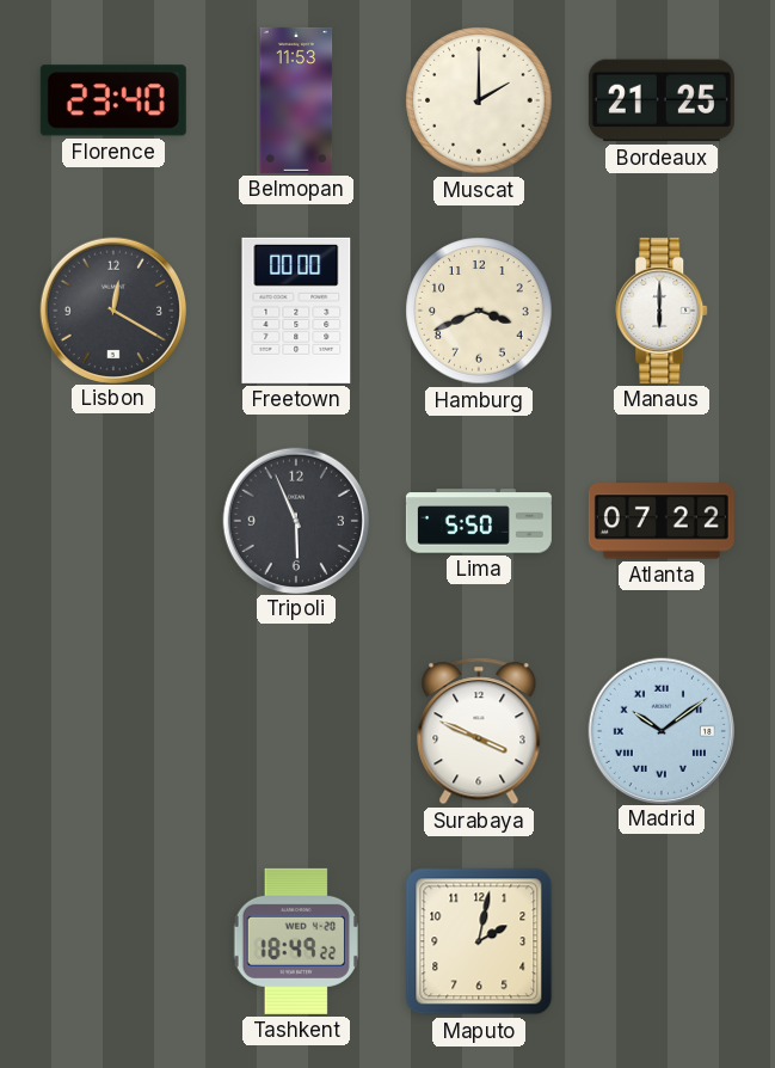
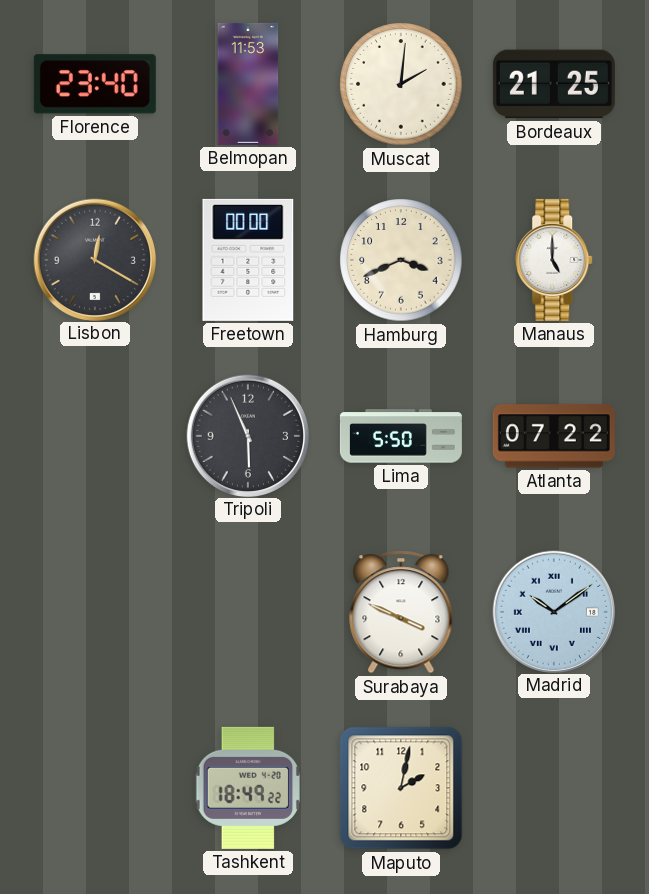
Muscat: 2:00 -> 2:01
Manaus: 6:00 -> 5:00
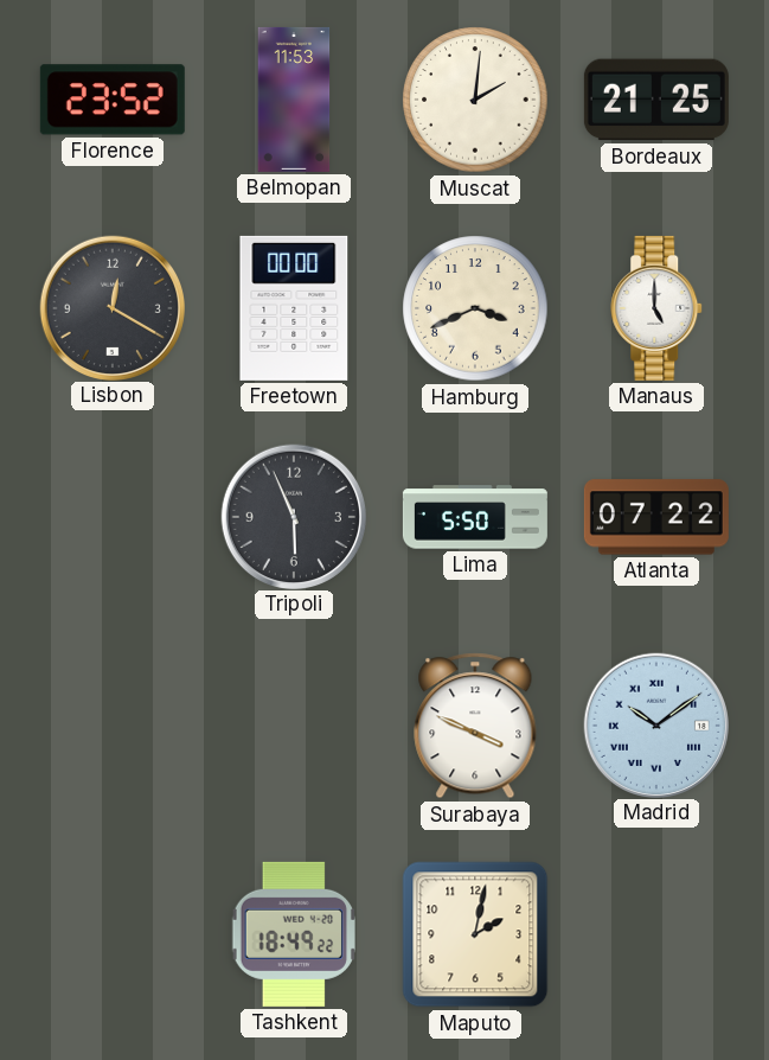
Florence: 23:40 -> 23:52
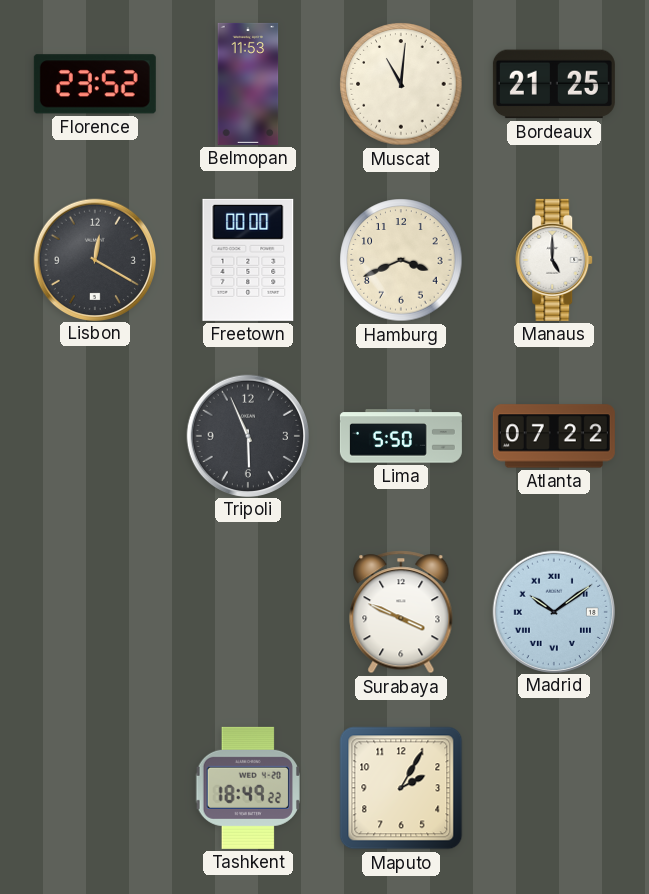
Muscat: 2:01 -> 11:01
Maputo: 2:02 -> 2:05
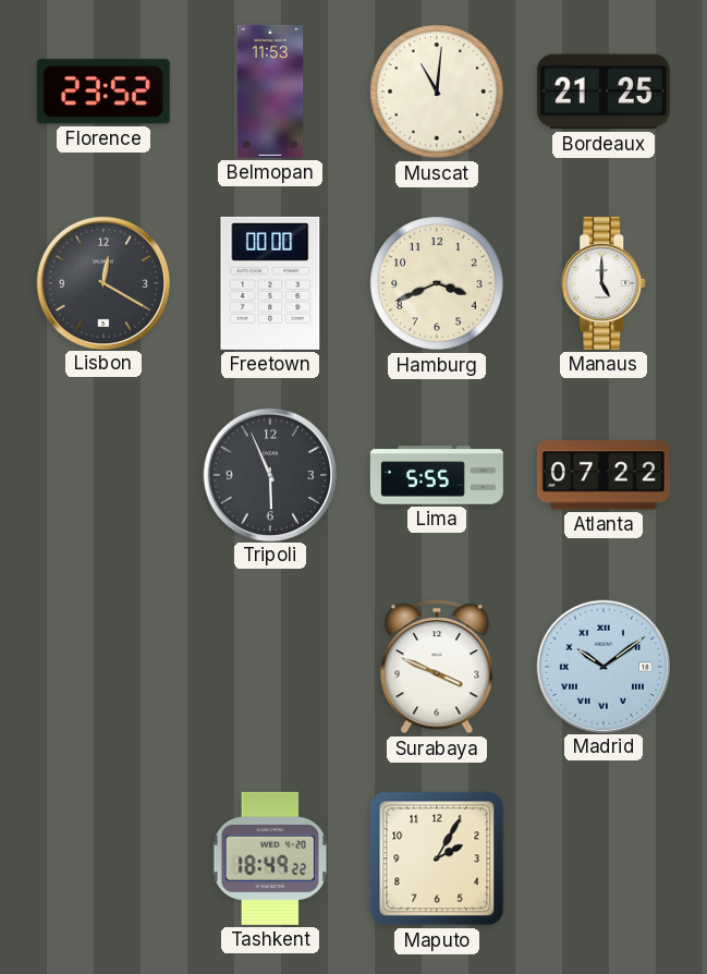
Lima: 5:50 -> 5:55
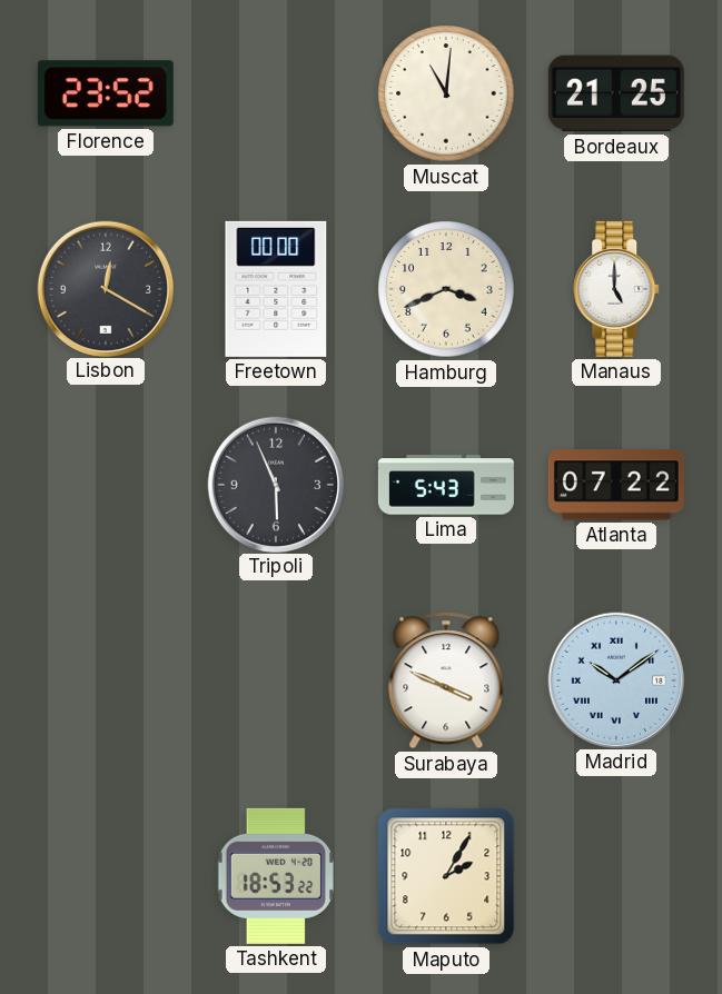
Belmopan: 11:53 -> none
Lima: 5:55 -> 5:43
Tashkent: 18:49 -> 18:53
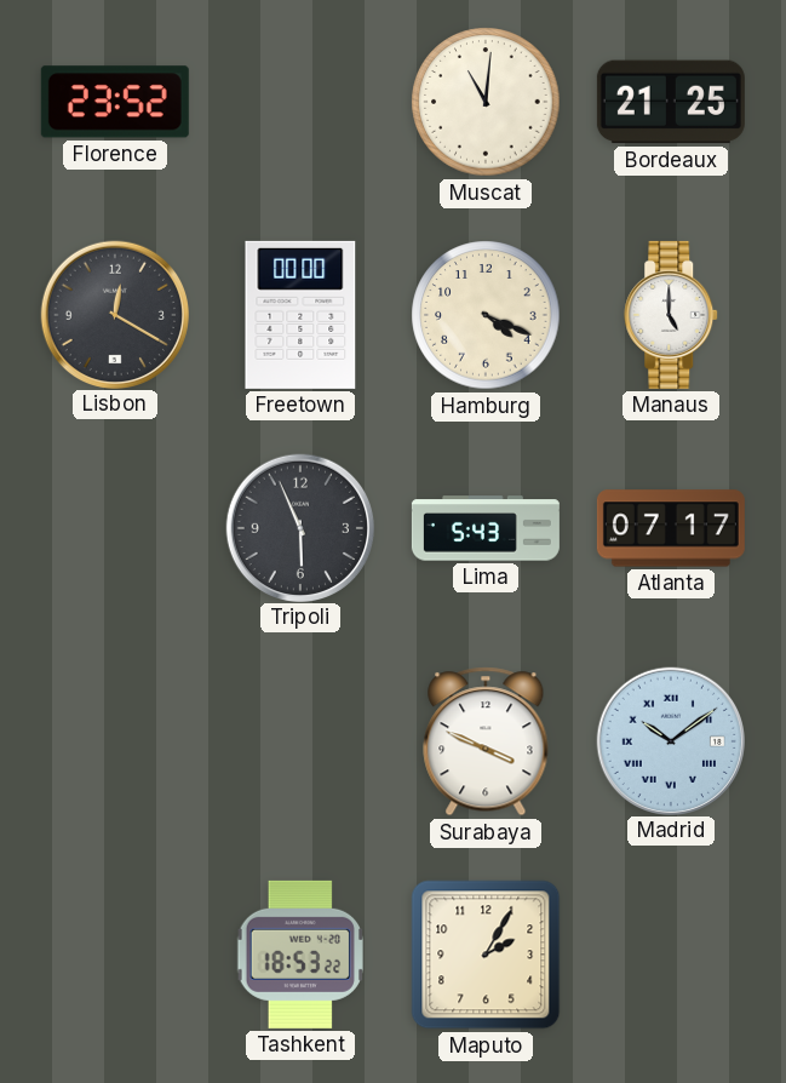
Hamburg: 3:41 -> 4:19
Atlanta: 07:22 -> 07:17
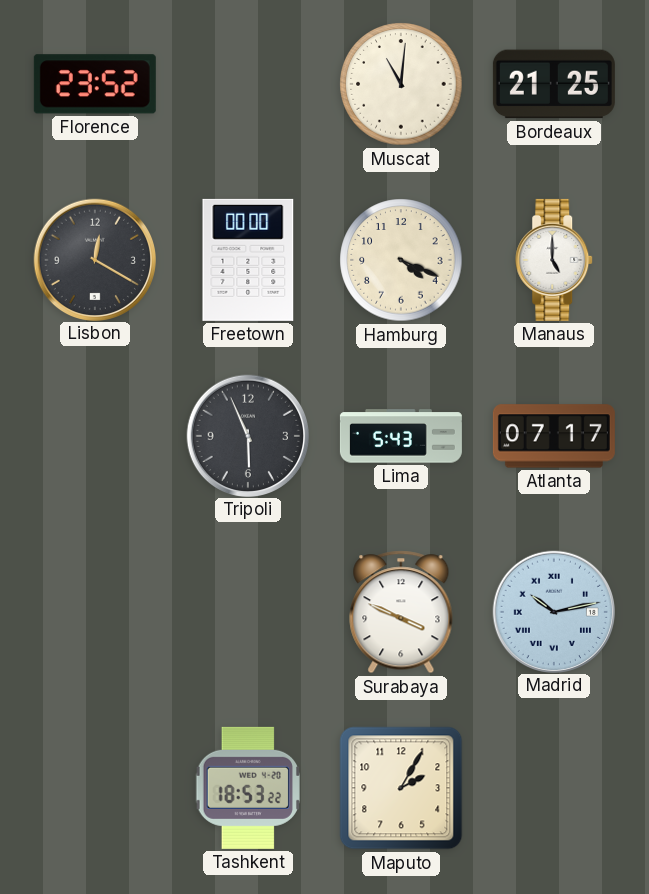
Madrid: 10:09 -> 10:13
